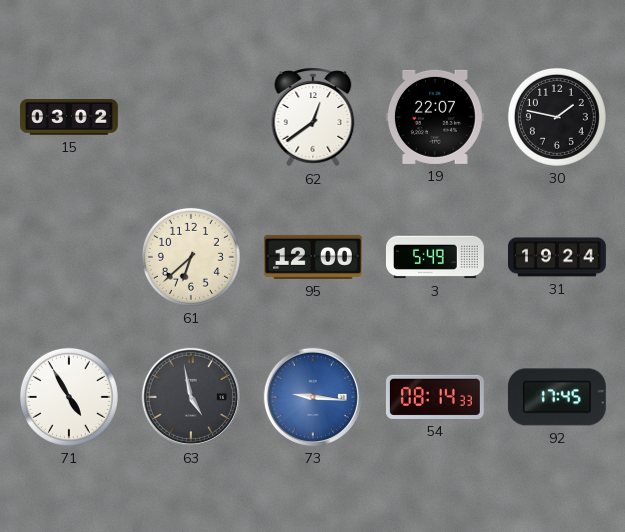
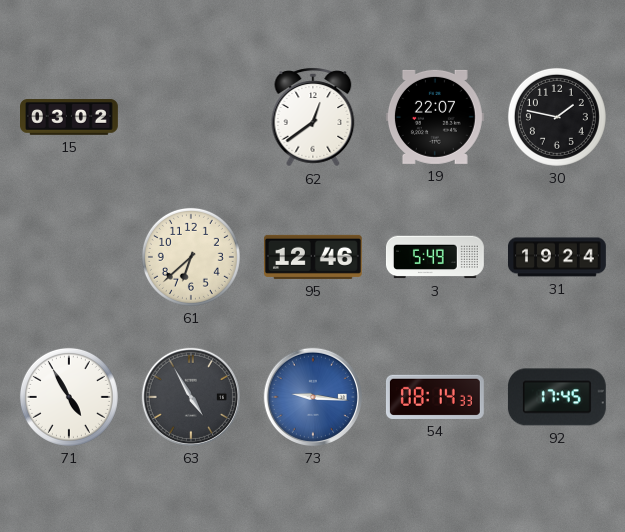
95: 12:00 -> 12:46
63: 4:58 -> 4:55
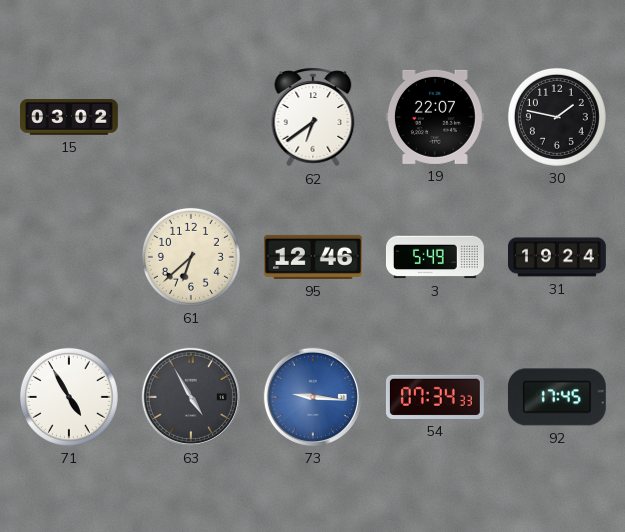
62: 12:39 -> 6:39
54: 08:14 -> 07:34
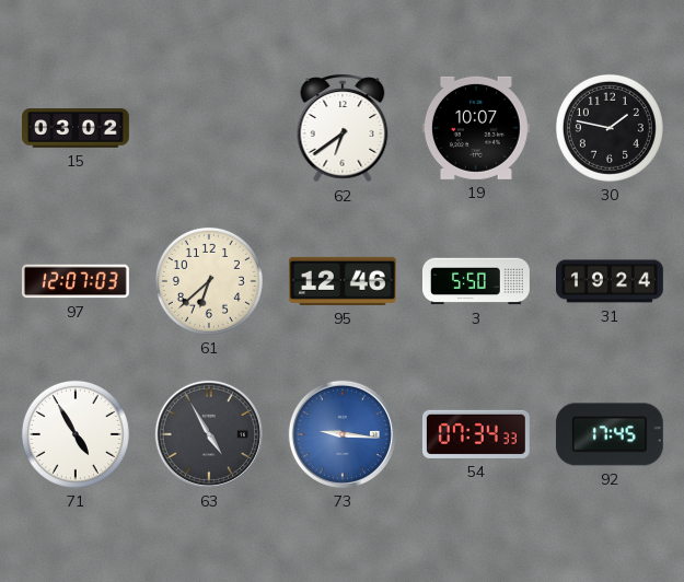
19: 22:07 -> 10:07
97: none -> 12:07
3: 5:49 -> 5:50
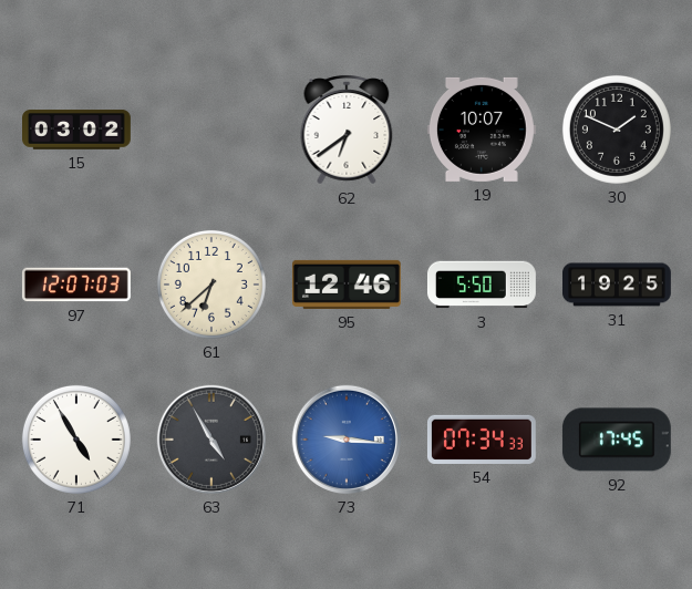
30: 1:47 -> 1:49
31: 19:24 -> 19:25
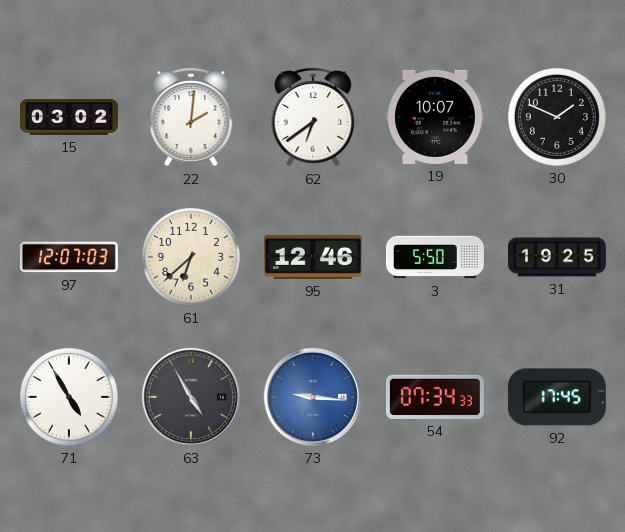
22: none -> 2:01
